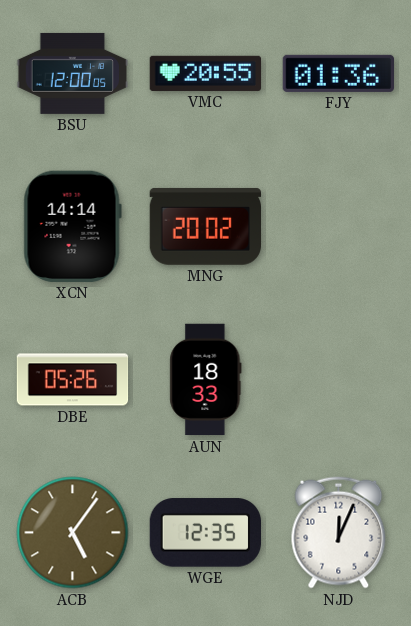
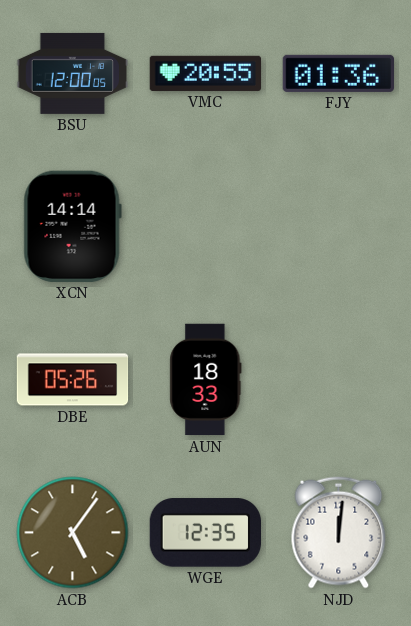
MNG: 20:02 -> none
NJD: 12:04 -> 12:01
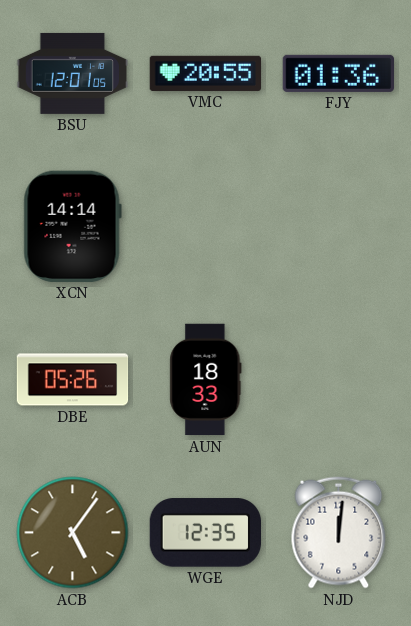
BSU: 12:00 -> 12:01
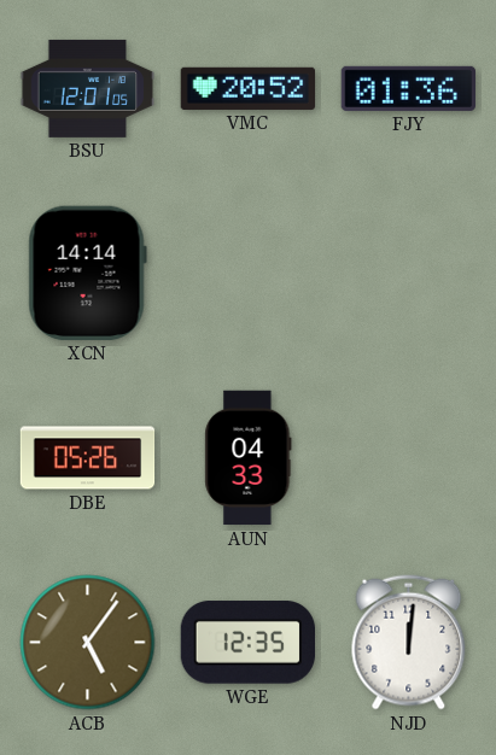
VMC: 20:55 -> 20:52
AUN: 18:33 -> 04:33
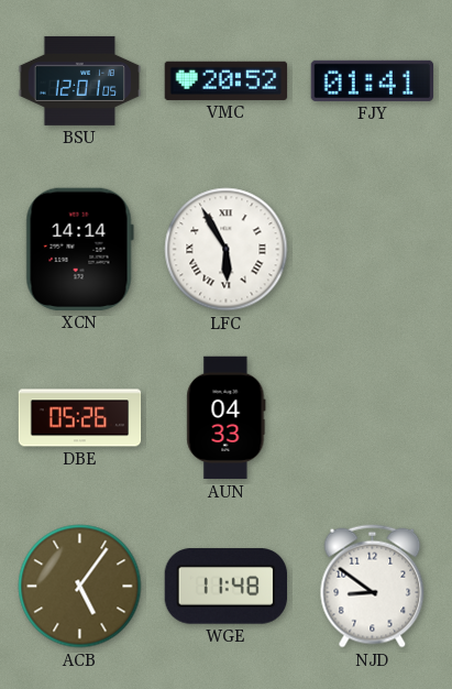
FJY: 01:36 -> 01:41
LFC: none -> 5:55
WGE: 12:35 -> 11:48
NJD: 12:01 -> 8:51
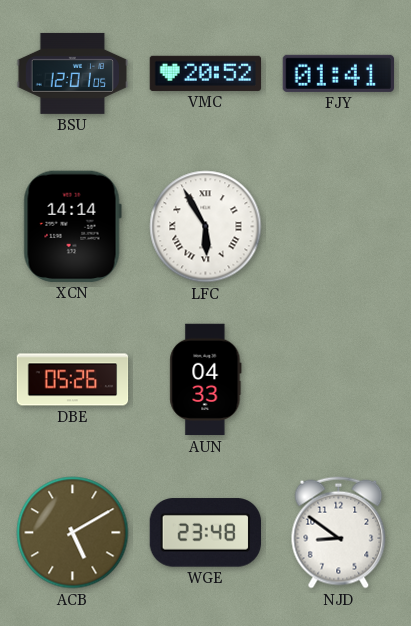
ACB: 5:06 -> 5:10
WGE: 11:48 -> 23:48
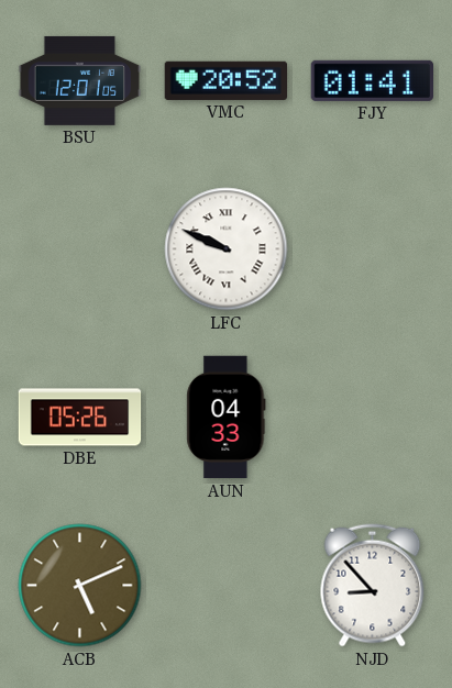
XCN: 14:14 -> none
LFC: 5:55 -> 9:49
ACB: 5:10 -> 5:11
WGE: 23:48 -> none
NJD: 8:51 -> 8:53
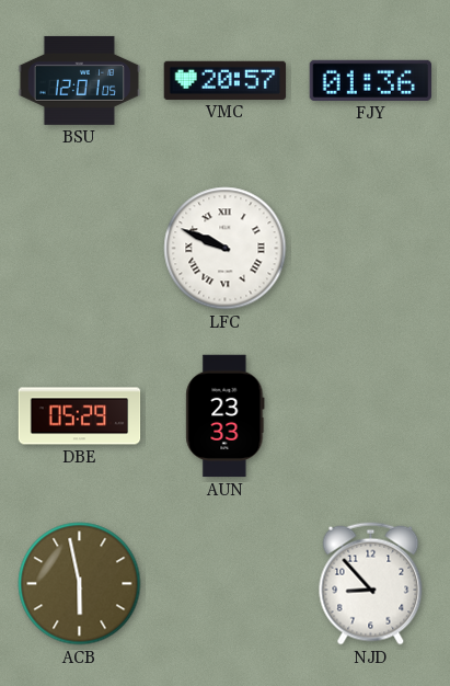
VMC: 20:52 -> 20:57
FJY: 01:41 -> 01:36
DBE: 05:26 -> 05:29
AUN: 04:33 -> 23:33
ACB: 5:11 -> 5:58
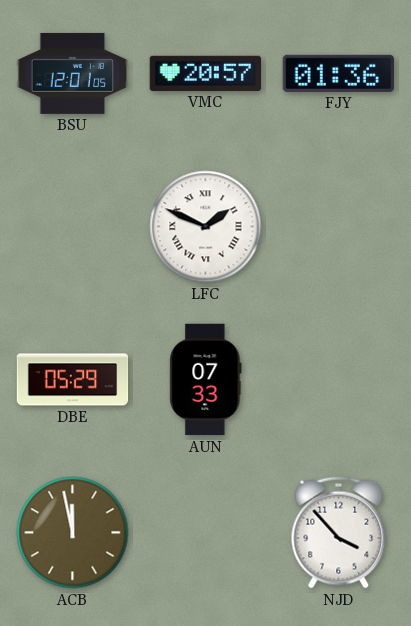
LFC: 9:49 -> 1:49
AUN: 23:33 -> 07:33
ACB: 5:58 -> 11:58
NJD: 8:53 -> 3:53
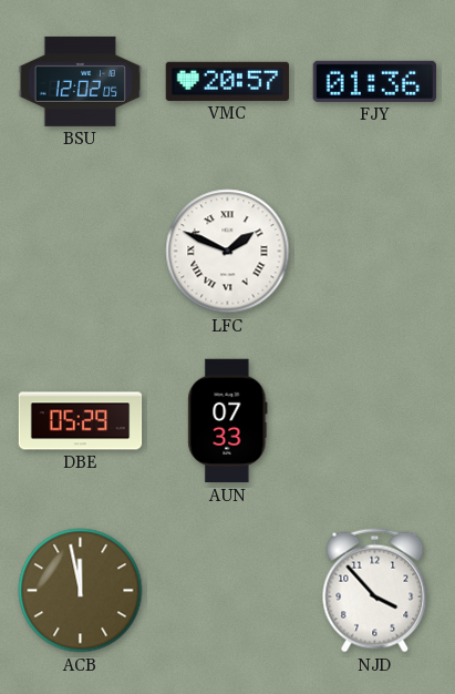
BSU: 12:01 -> 12:02
